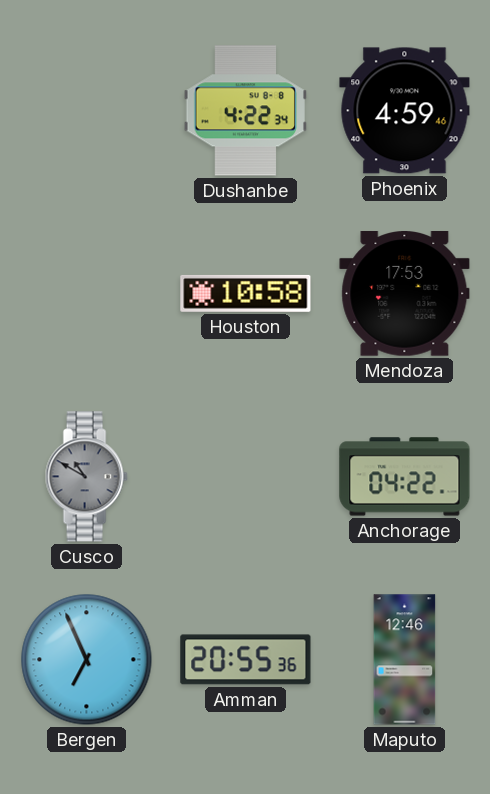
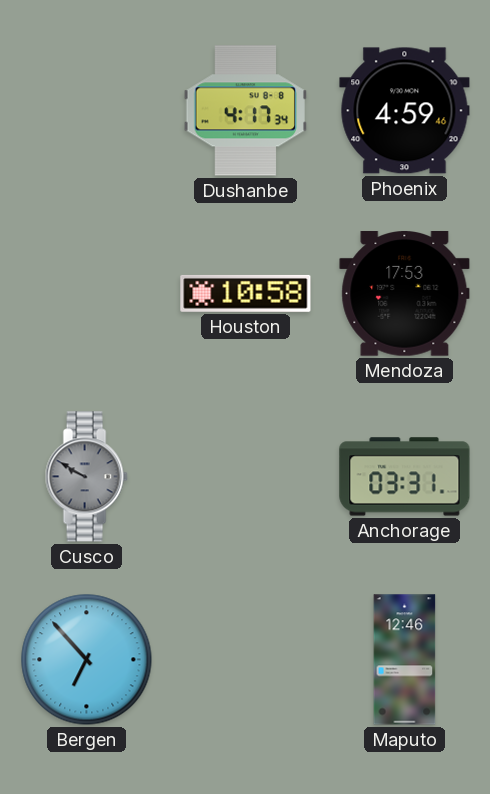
Dushanbe: 4:22 -> 4:17
Cusco: 10:50 -> 9:50
Anchorage: 04:22 -> 03:31
Bergen: 6:56 -> 6:53
Amman: 20:55 -> none
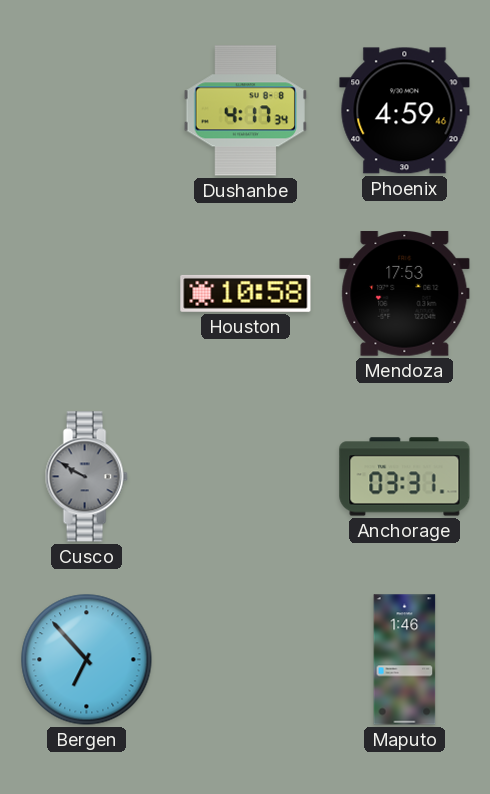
Maputo: 12:46 -> 1:46
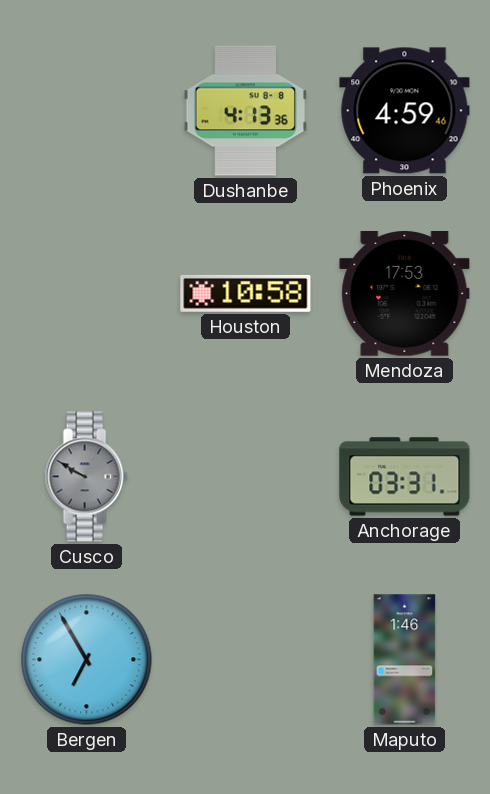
Dushanbe: 4:17 -> 4:13
Bergen: 6:53 -> 6:55
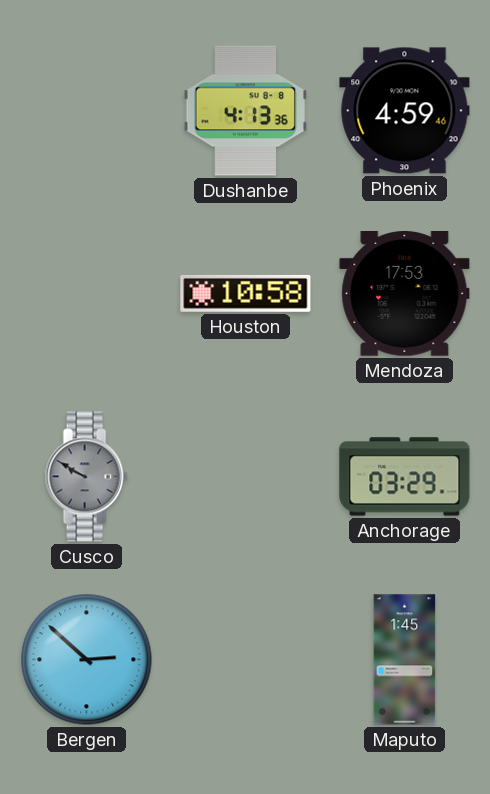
Anchorage: 03:31 -> 03:29
Bergen: 6:55 -> 2:52
Maputo: 1:46 -> 1:45
